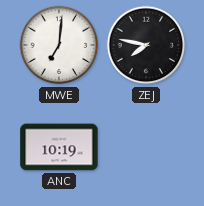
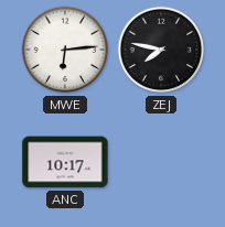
MWE: 7:01 -> 6:14
ANC: 10:19 -> 10:17
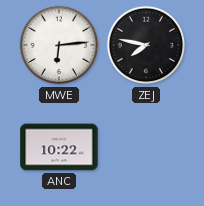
ANC: 10:17 -> 10:22
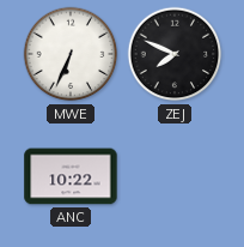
MWE: 6:14 -> 6:34
ZEJ: 7:47 -> 7:49
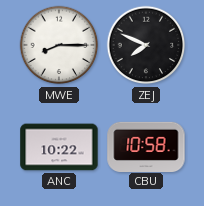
MWE: 6:34 -> 8:15
CBU: none -> 10:58
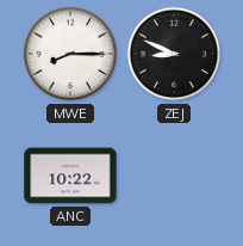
ZEJ: 7:49 -> 8:49
CBU: 10:58 -> none
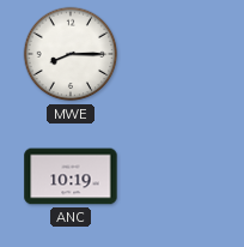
ZEJ: 8:49 -> none
ANC: 10:22 -> 10:19
